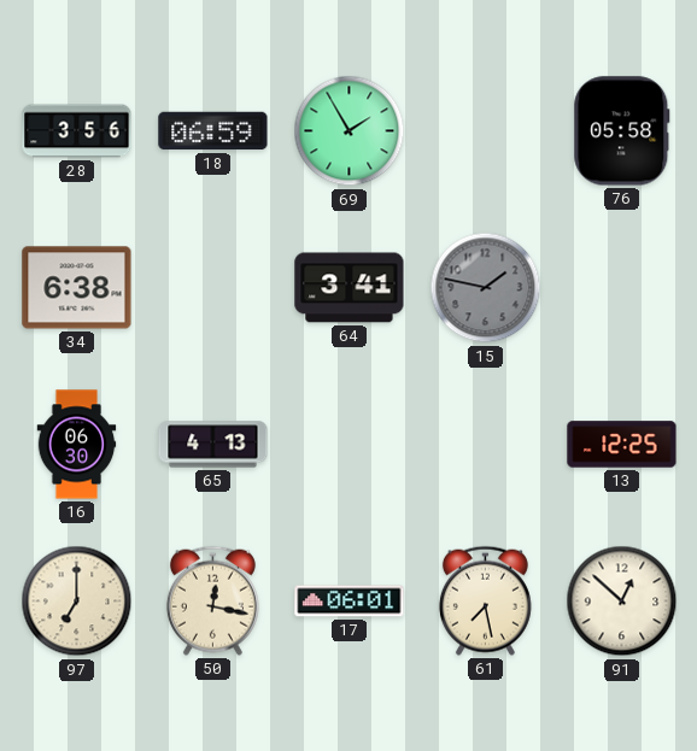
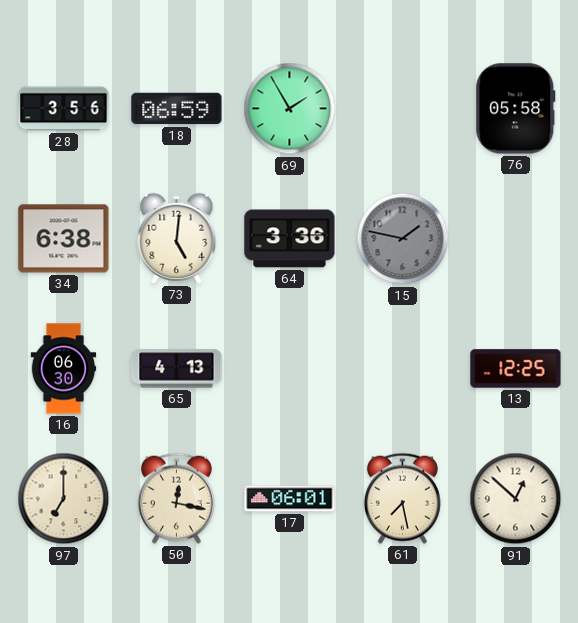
73: none -> 5:01
64: 3:41 -> 3:36
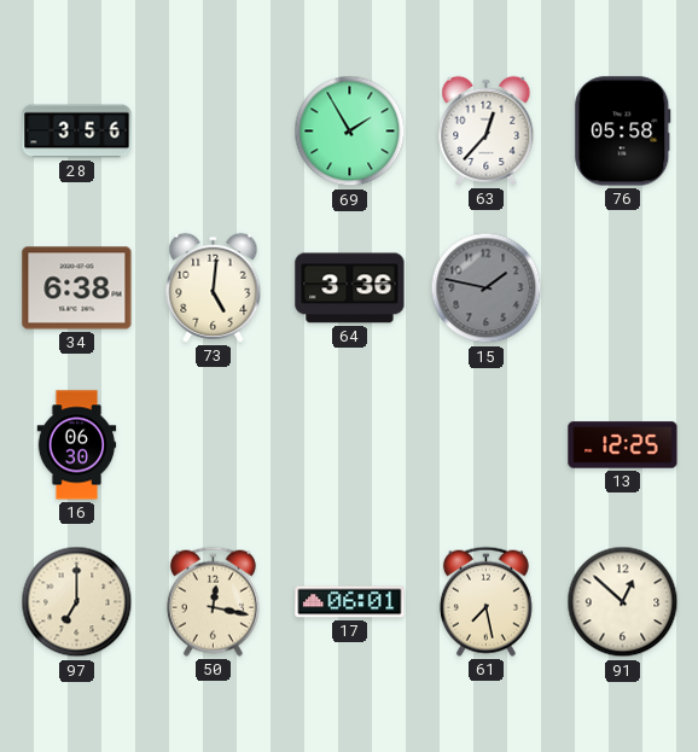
18: 06:59 -> none
63: none -> 12:37
65: 4:13 -> none
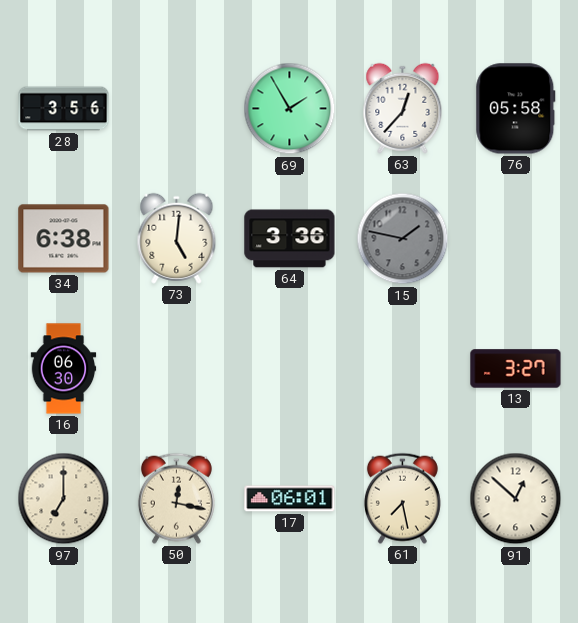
13: 12:25 -> 3:27
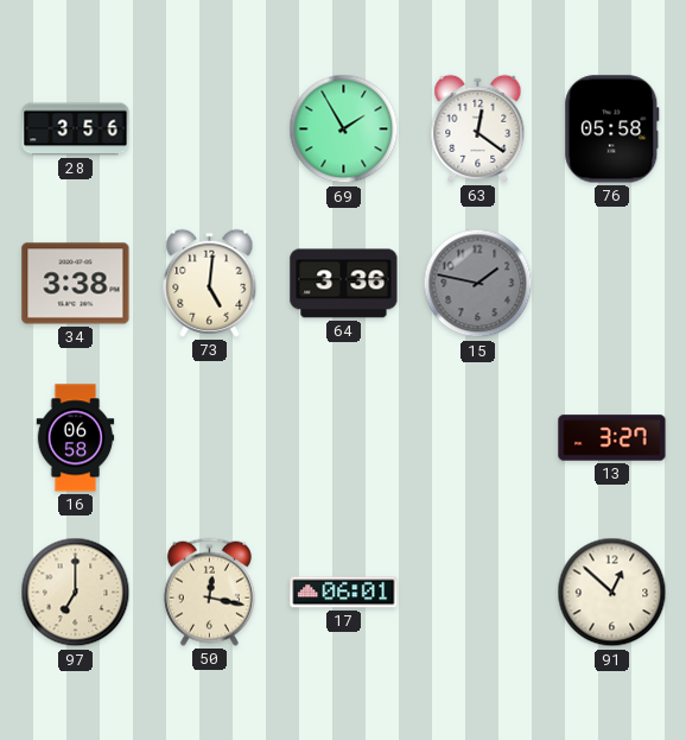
63: 12:37 -> 12:21
34: 6:38 -> 3:38
16: 06:30 -> 06:58
61: 7:28 -> none
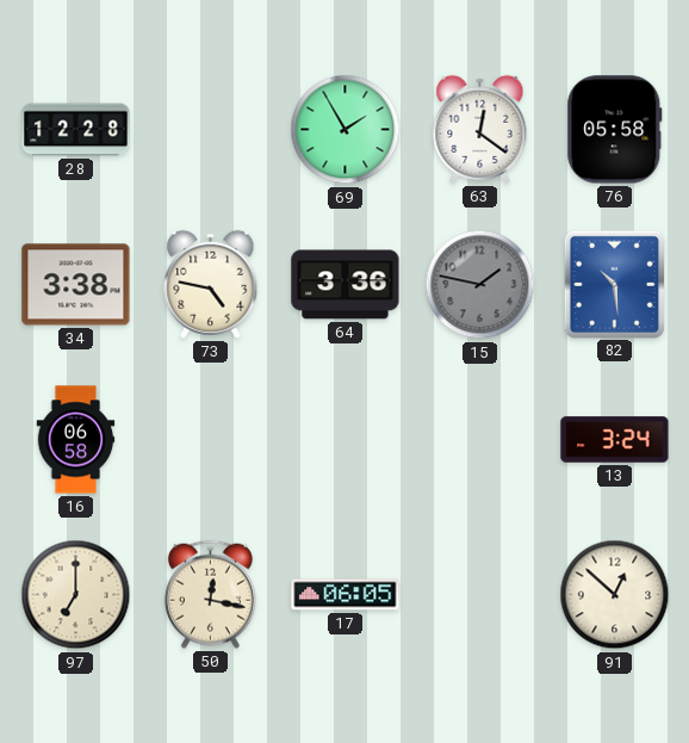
28: 3:56 -> 12:28
73: 5:01 -> 4:47
82: none -> 10:29
13: 3:27 -> 3:24
17: 06:01 -> 06:05
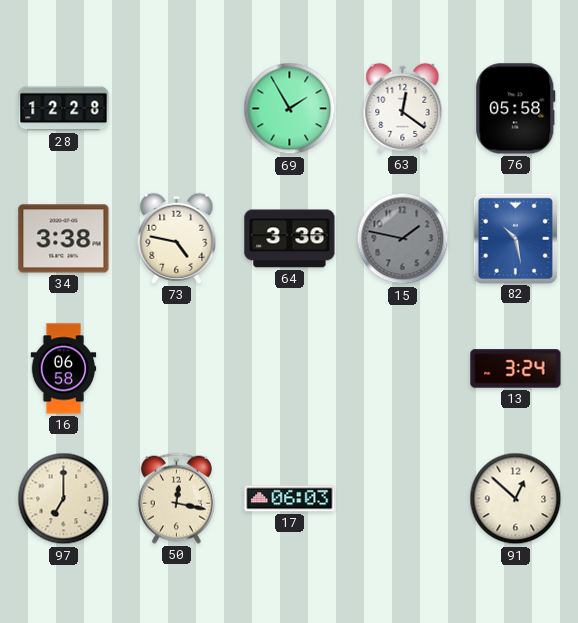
82: 10:29 -> 10:28
17: 06:05 -> 06:03
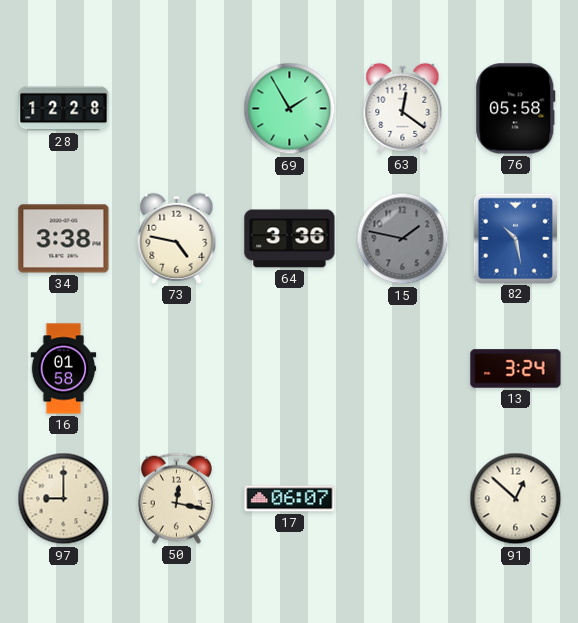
16: 06:58 -> 01:58
97: 7:00 -> 9:00
17: 06:03 -> 06:07
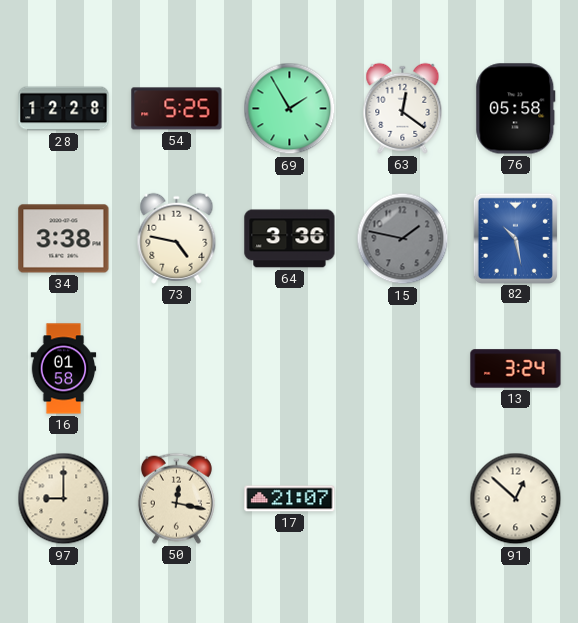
54: none -> 5:25
17: 06:07 -> 21:07
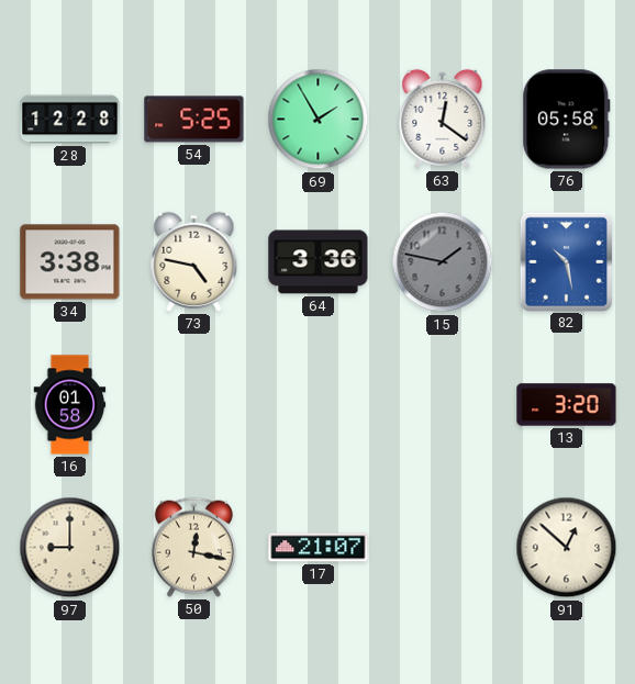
13: 3:24 -> 3:20
